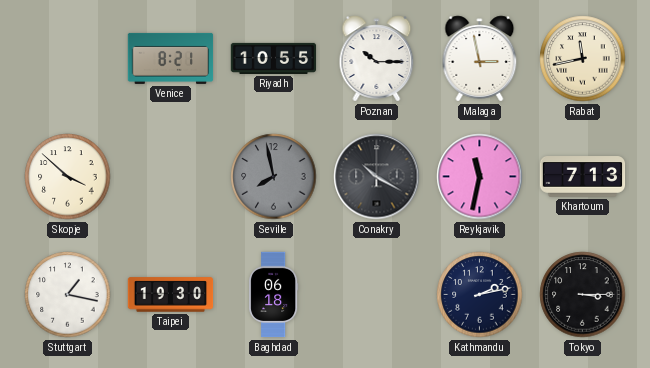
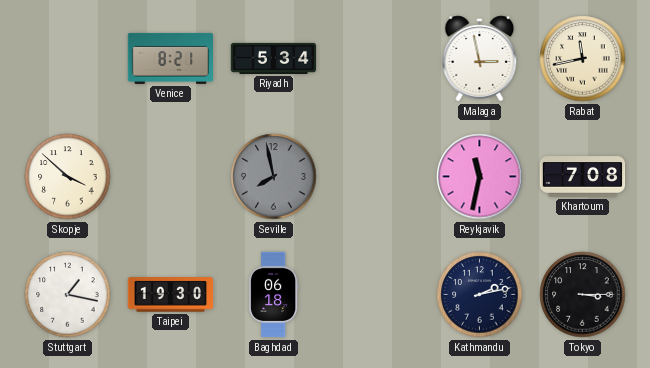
Riyadh: 10:55 -> 5:34
Poznan: 10:15 -> none
Conakry: 10:20 -> none
Khartoum: 7:13 -> 7:08
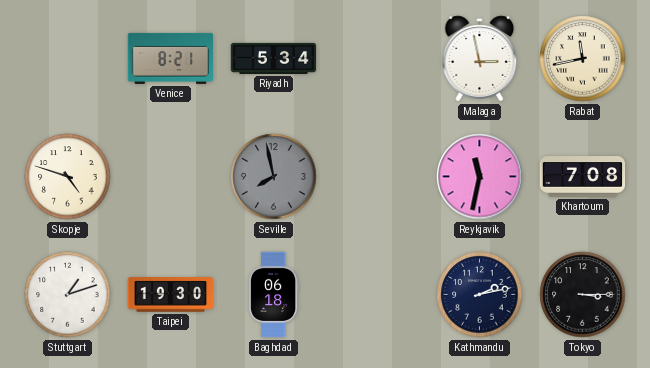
Skopje: 3:52 -> 4:48
Stuttgart: 1:17 -> 1:12
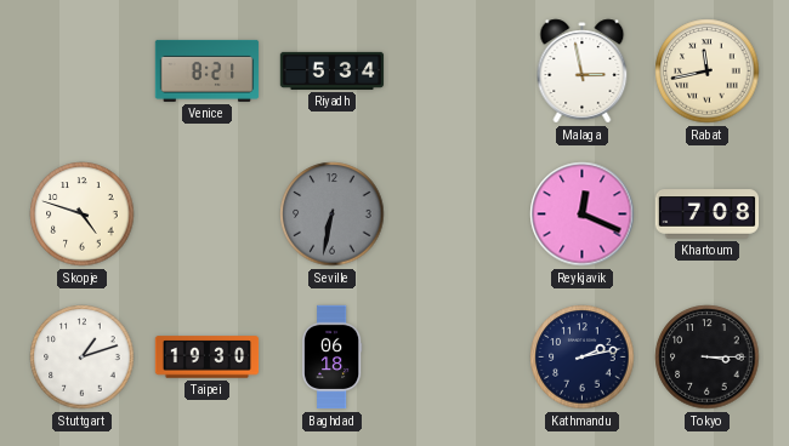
Seville: 7:58 -> 6:32
Reykjavik: 11:32 -> 12:19
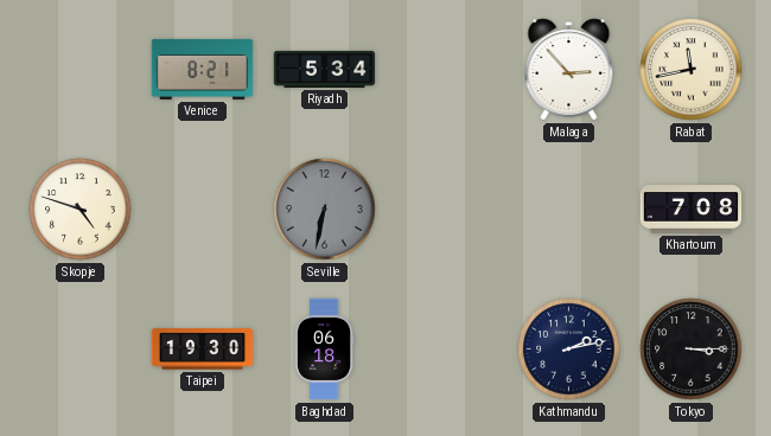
Malaga: 2:58 -> 2:53
Reykjavik: 12:19 -> none
Stuttgart: 1:12 -> none
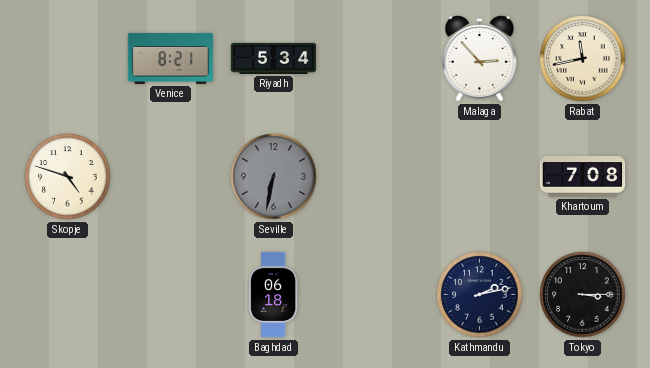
Taipei: 19:30 -> none
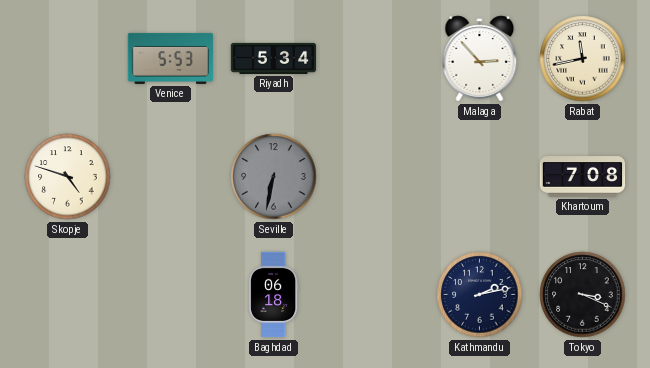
Venice: 8:21 -> 5:53
Tokyo: 3:15 -> 3:19
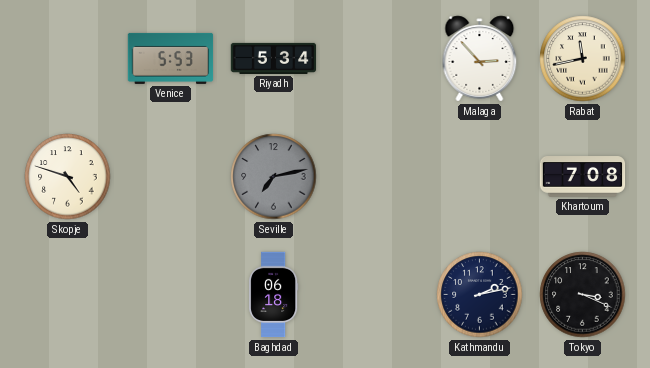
Seville: 6:32 -> 7:13
